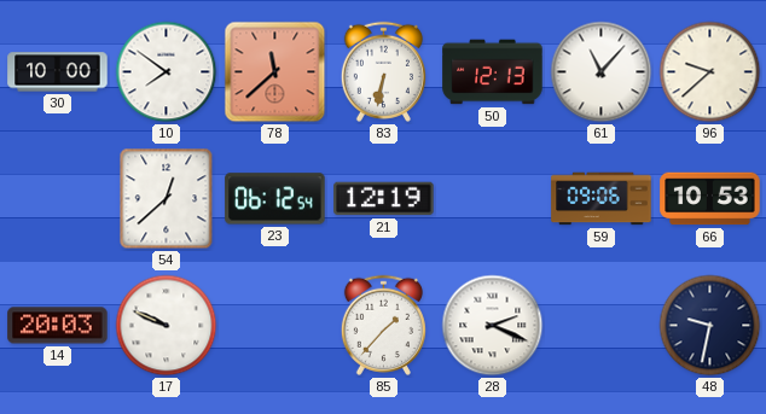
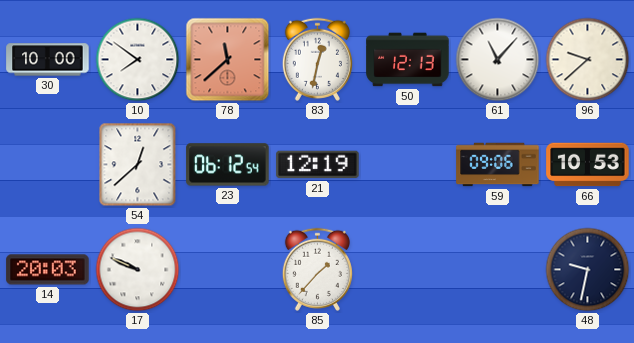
83: 6:32 -> 12:32
28: 2:19 -> none
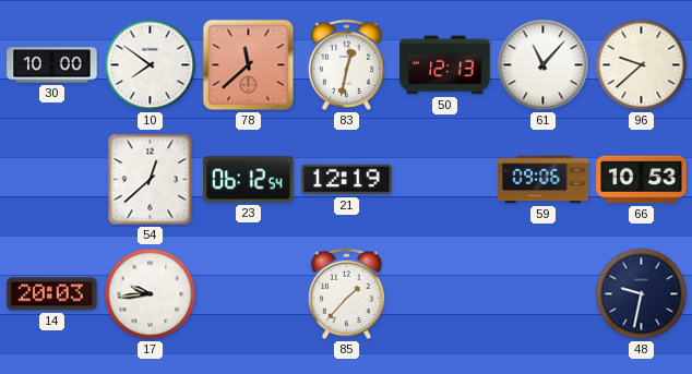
17: 9:49 -> 9:44
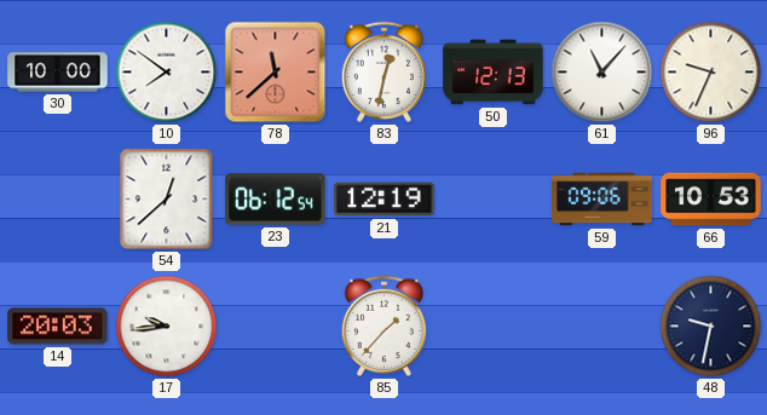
96: 9:38 -> 9:34
